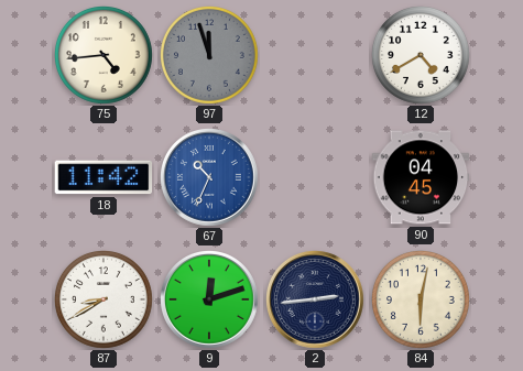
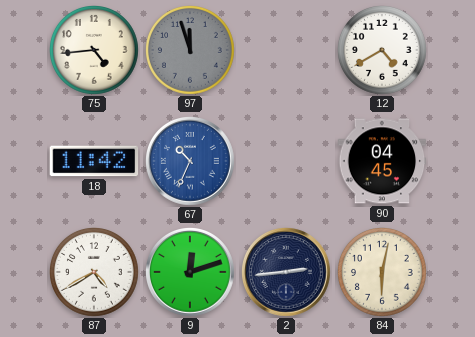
87: 8:40 -> 4:40
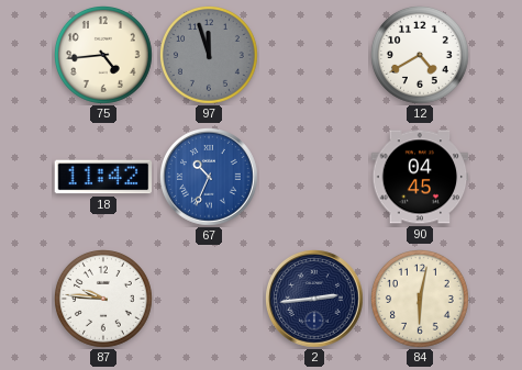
87: 4:40 -> 9:46
9: 12:12 -> none
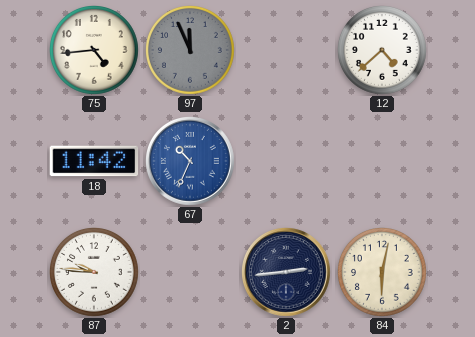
97: 11:57 -> 11:56
12: 4:40 -> 4:38
90: 04:45 -> none
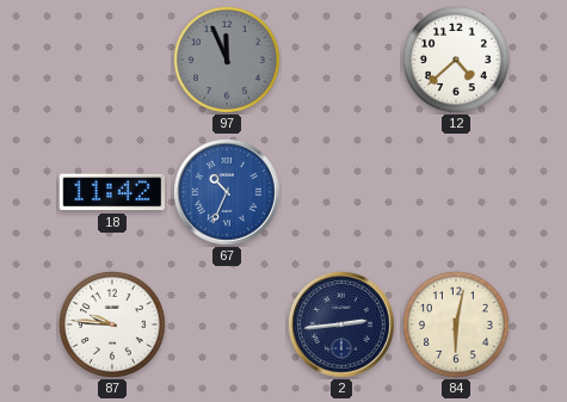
75: 4:44 -> none
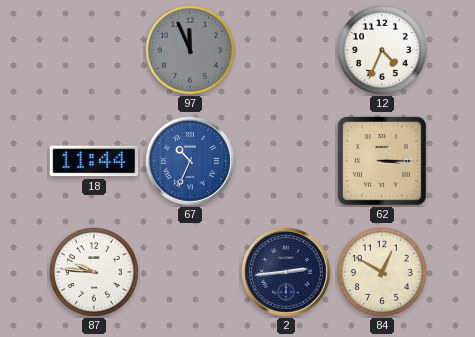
12: 4:38 -> 4:34
18: 11:42 -> 11:44
62: none -> 3:15
84: 6:02 -> 12:50
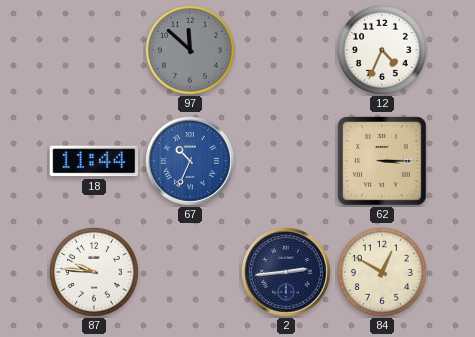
97: 11:56 -> 11:52
